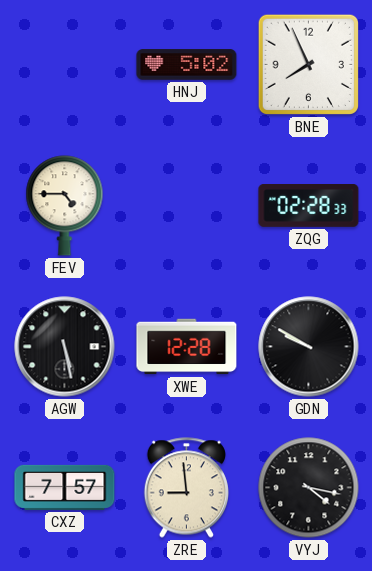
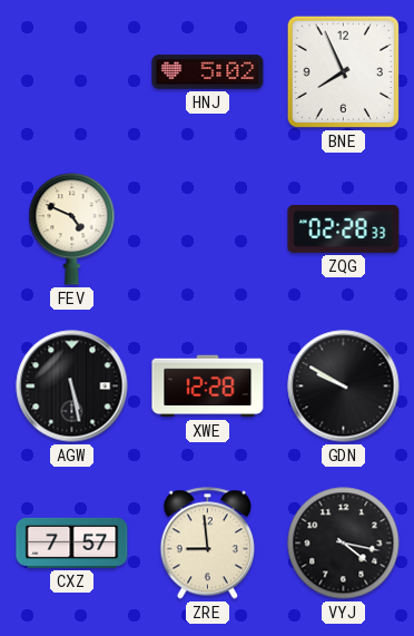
FEV: 4:45 -> 4:49
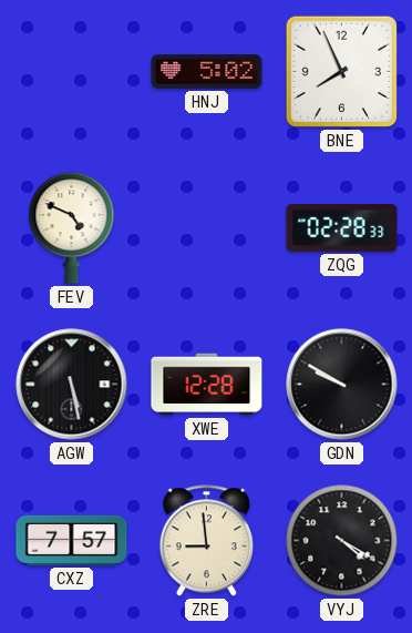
VYJ: 4:17 -> 4:20
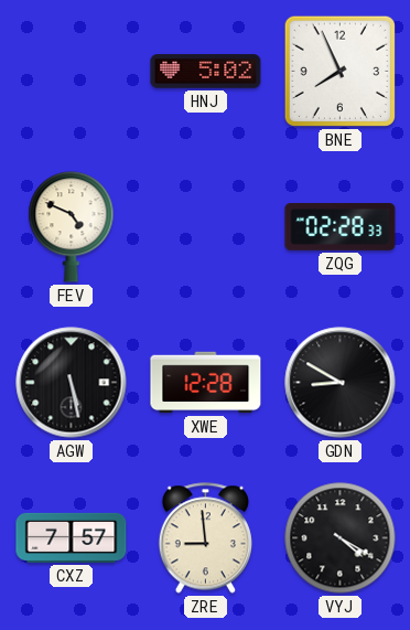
GDN: 9:50 -> 8:50
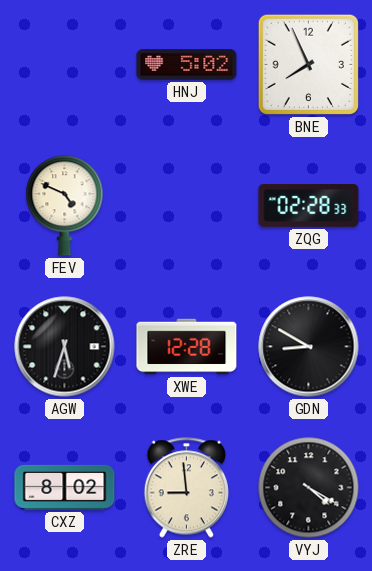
AGW: 5:28 -> 5:33
CXZ: 7:57 -> 8:02
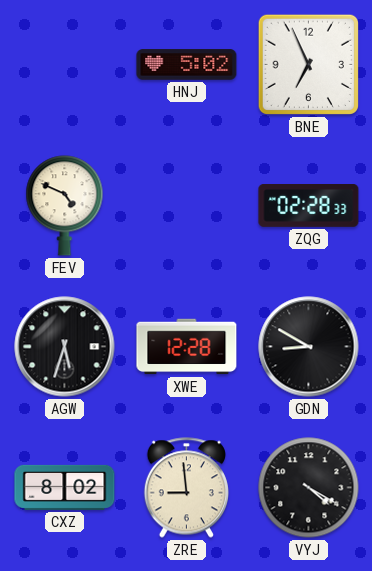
BNE: 7:56 -> 6:56
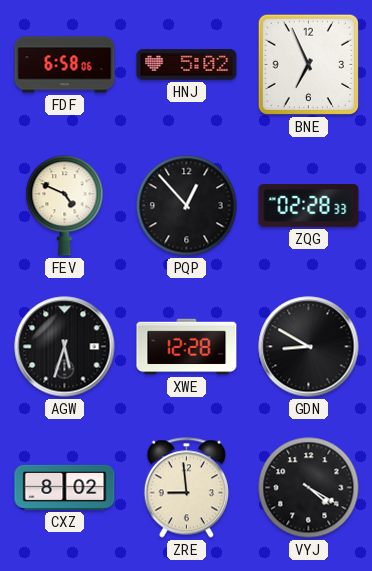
FDF: none -> 6:58
PQP: none -> 12:53
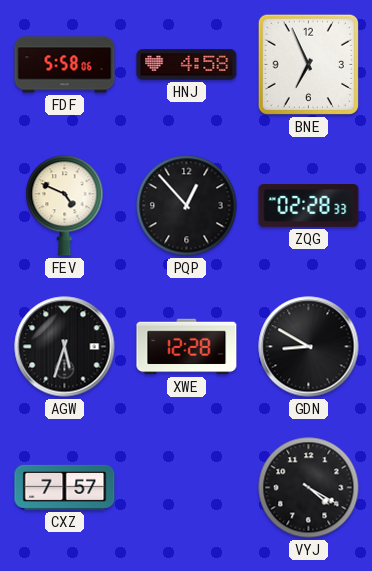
FDF: 6:58 -> 5:58
HNJ: 5:02 -> 4:58
CXZ: 8:02 -> 7:57
ZRE: 8:59 -> none
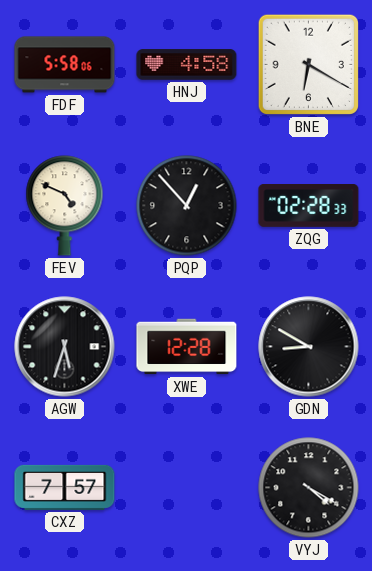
BNE: 6:56 -> 6:20
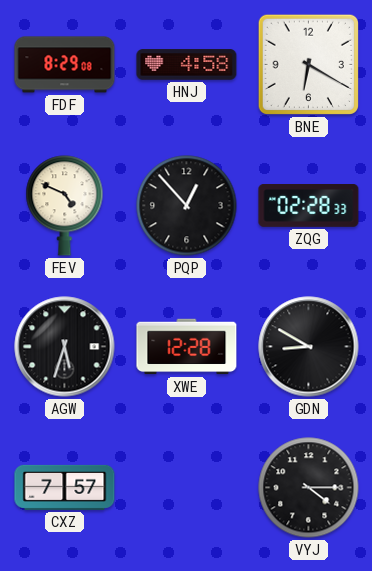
FDF: 5:58 -> 8:29
VYJ: 4:20 -> 4:15
